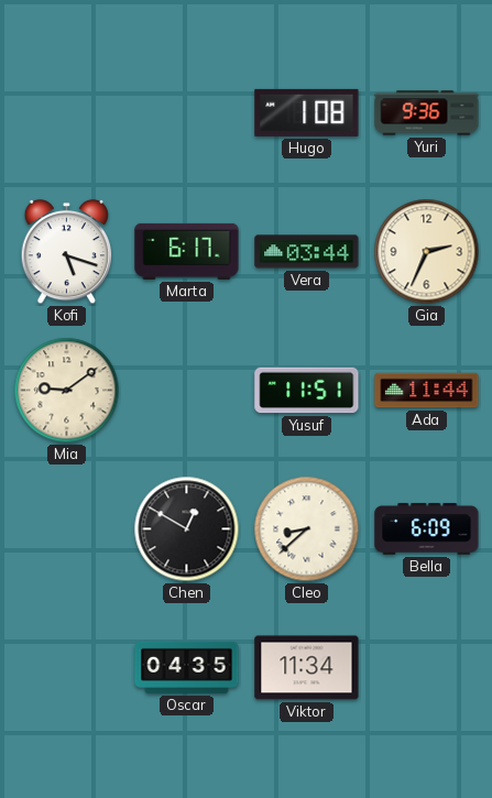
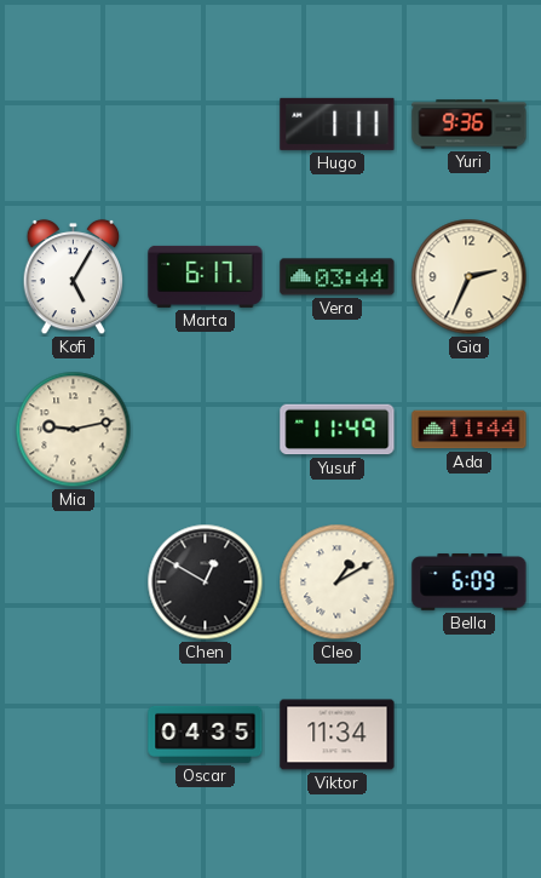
Hugo: 1:08 -> 1:11
Kofi: 5:18 -> 5:05
Mia: 9:09 -> 9:13
Yusuf: 11:51 -> 11:49
Cleo: 8:38 -> 1:10
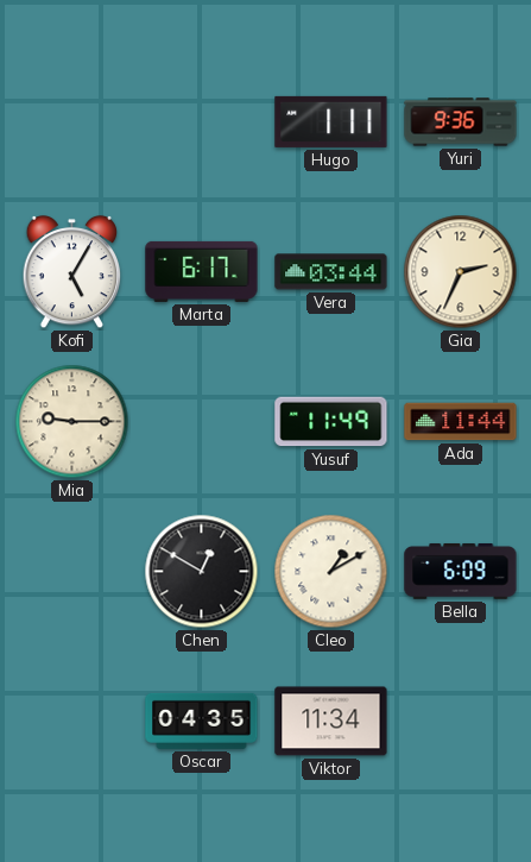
Mia: 9:13 -> 9:15
